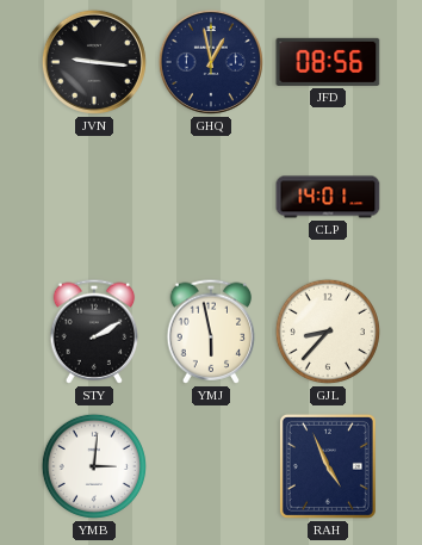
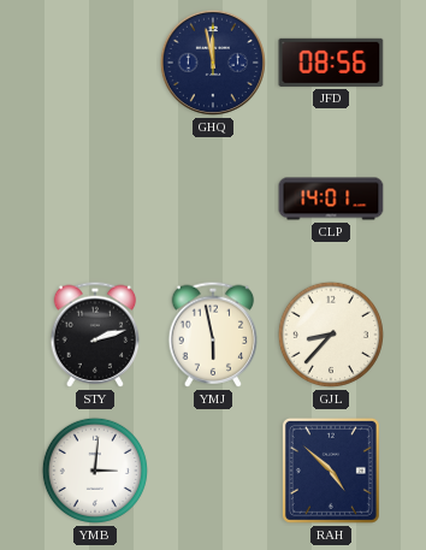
JVN: 9:16 -> none
GHQ: 12:58 -> 11:58
STY: 2:10 -> 2:12
RAH: 4:56 -> 4:52
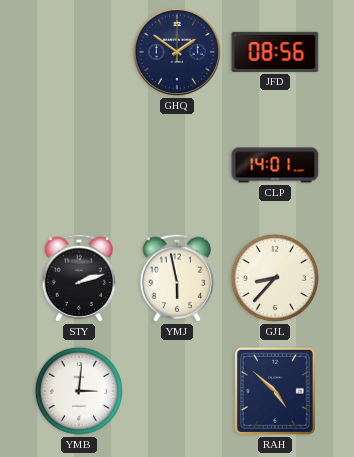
GHQ: 11:58 -> 1:51
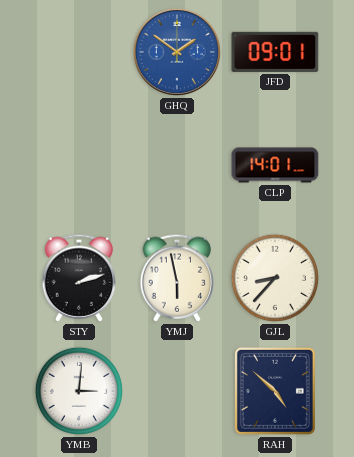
GHQ dial: navy -> blue
JFD: 08:56 -> 09:01
